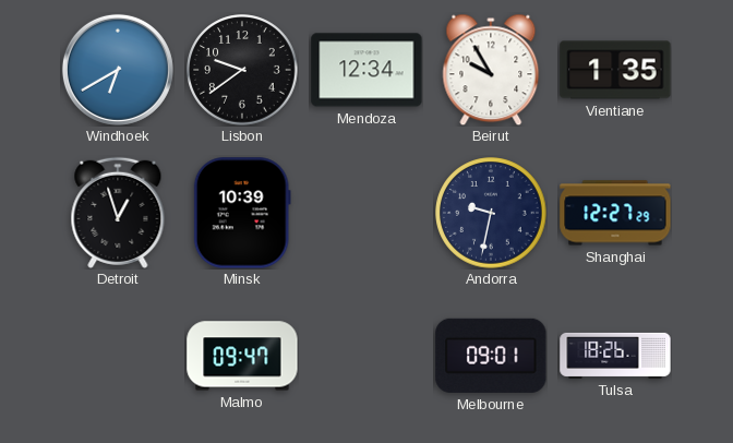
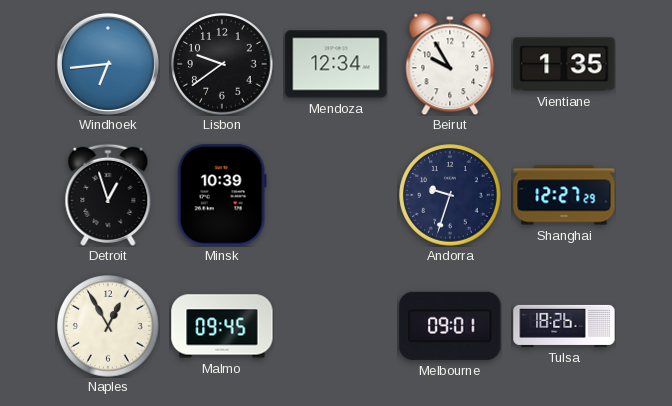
Windhoek: 6:40 -> 6:44
Andorra: 9:32 -> 9:33
Naples: none -> 12:55
Malmo: 09:47 -> 09:45
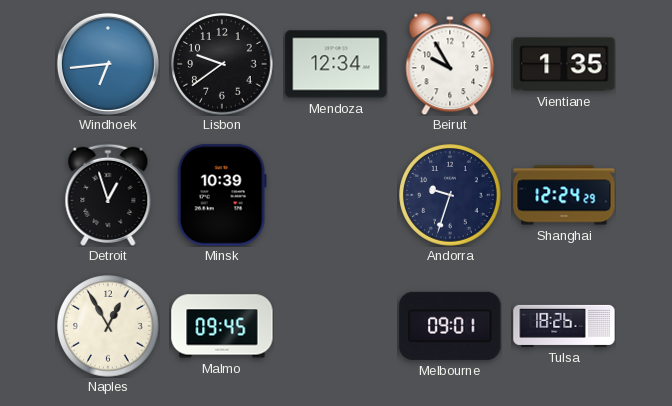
Shanghai: 12:27 -> 12:24
